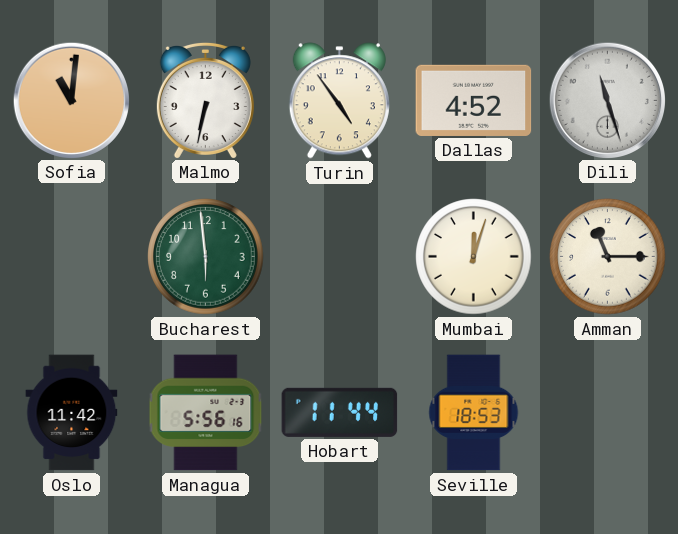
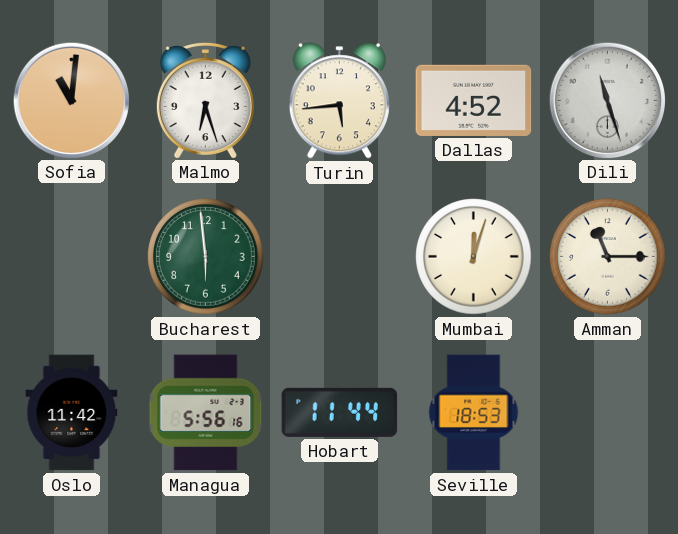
Malmo: 6:32 -> 6:27
Turin: 4:54 -> 5:44
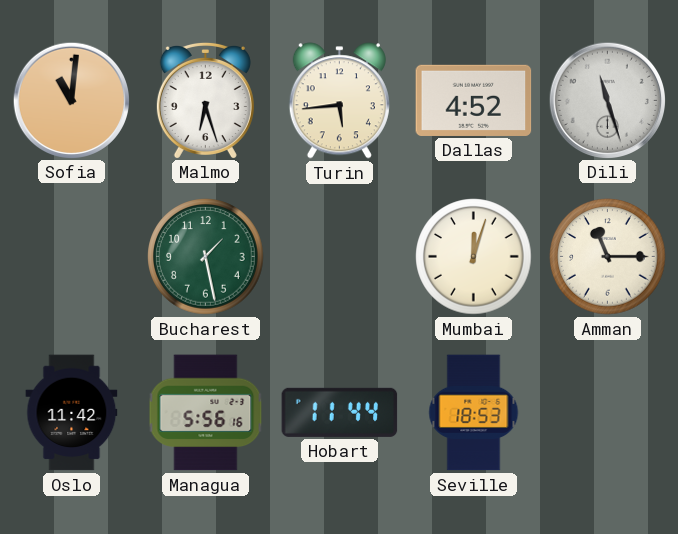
Bucharest: 5:59 -> 1:28
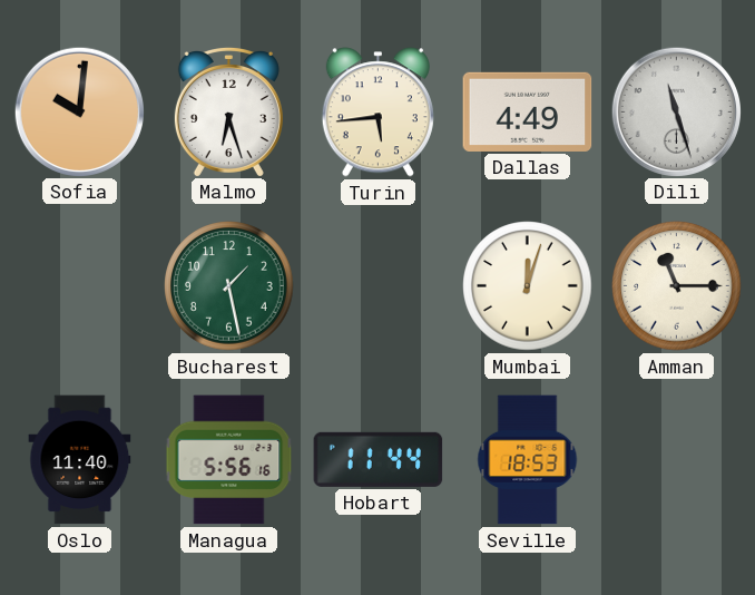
Sofia: 11:01 -> 10:01
Dallas: 4:52 -> 4:49
Oslo: 11:42 -> 11:40
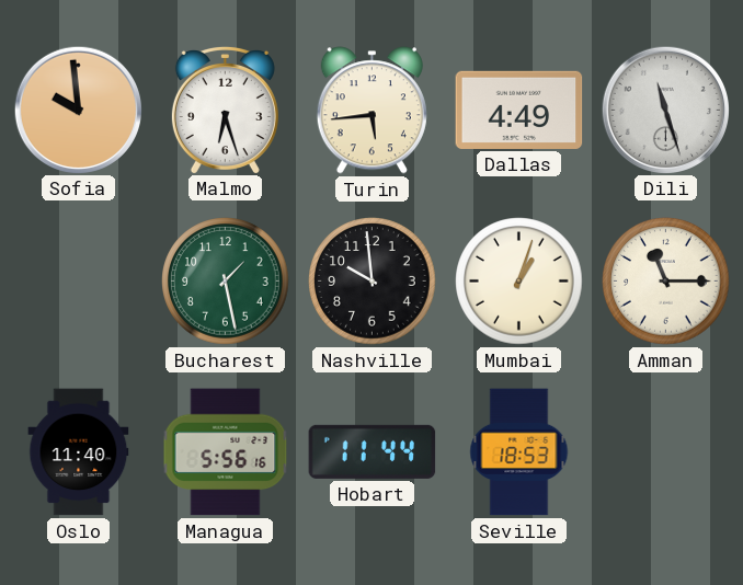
Sofia: 10:01 -> 9:59
Nashville: none -> 9:59
Mumbai: 12:03 -> 1:03
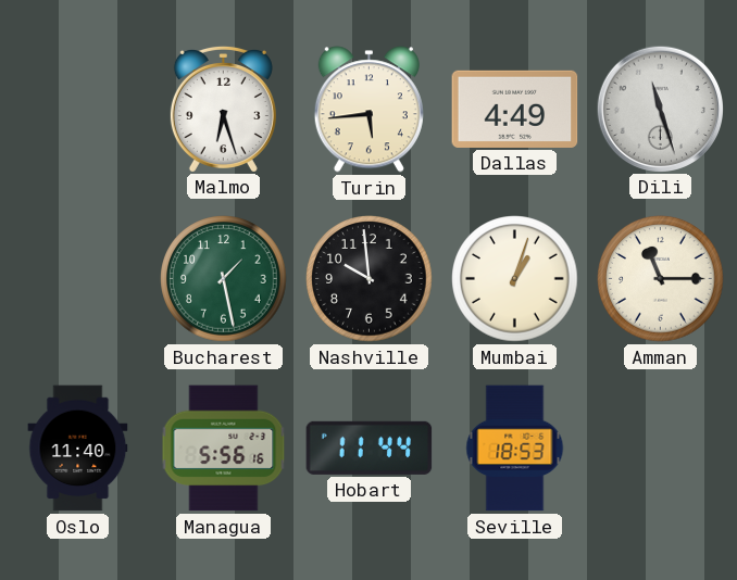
Sofia: 9:59 -> none
